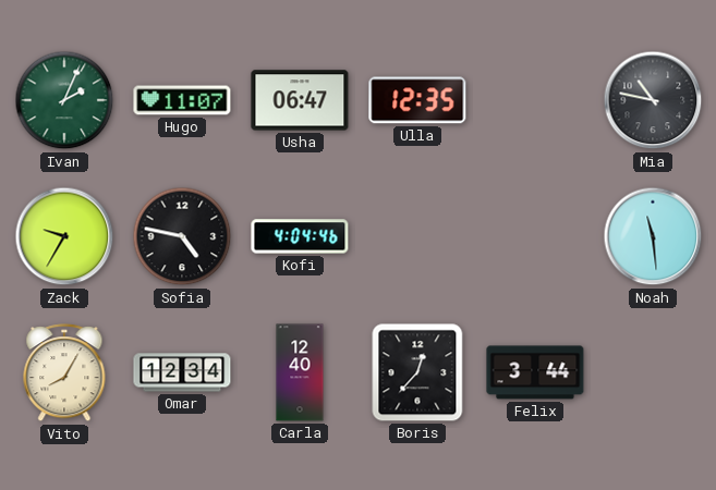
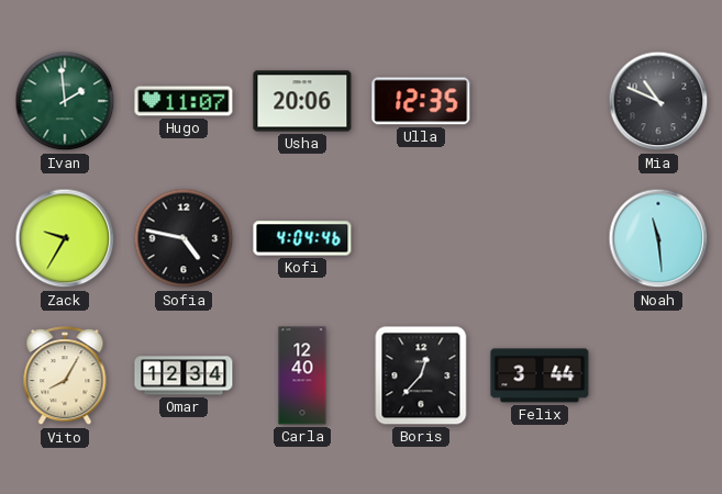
Ivan: 2:04 -> 1:59
Usha: 06:47 -> 20:06
Mia: 10:47 -> 10:49
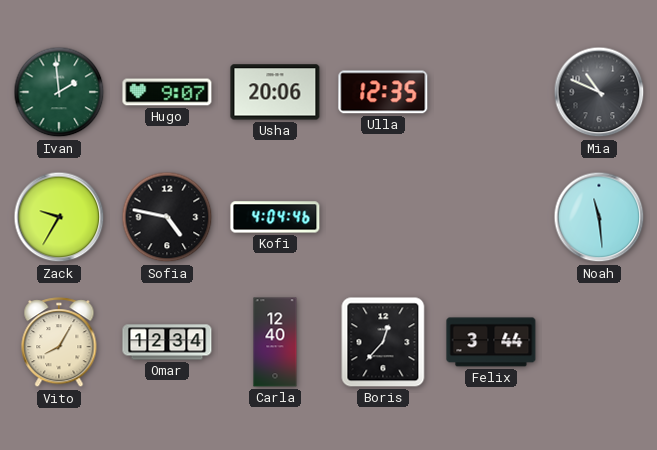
Hugo: 11:07 -> 9:07
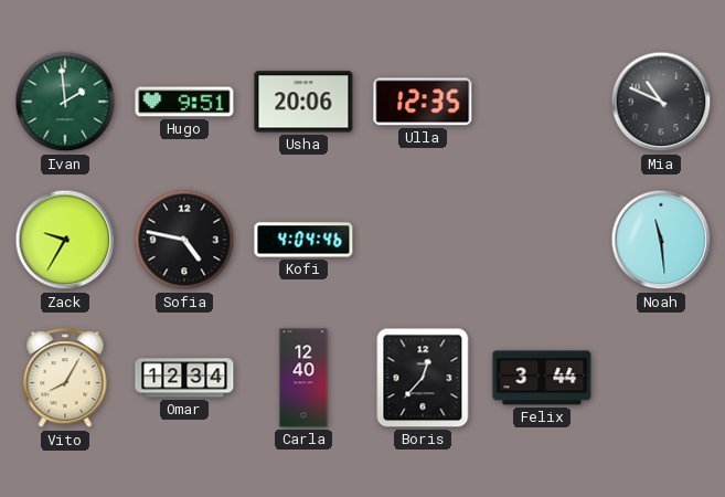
Hugo: 9:07 -> 9:51
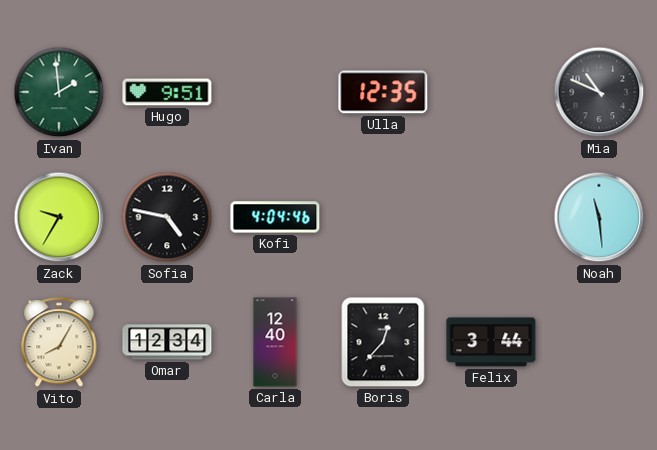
Usha: 20:06 -> none
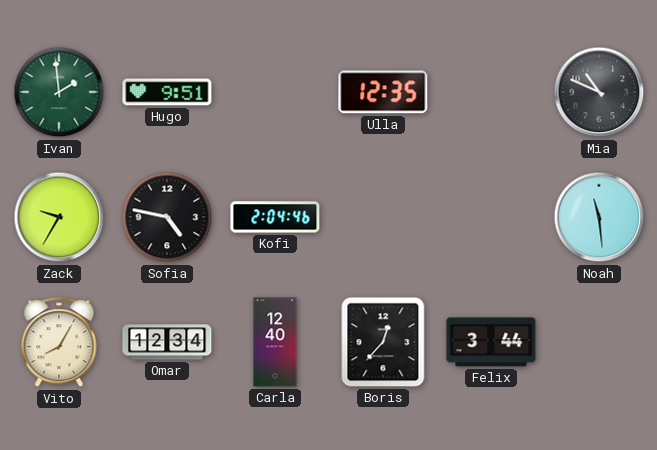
Kofi: 4:04 -> 2:04
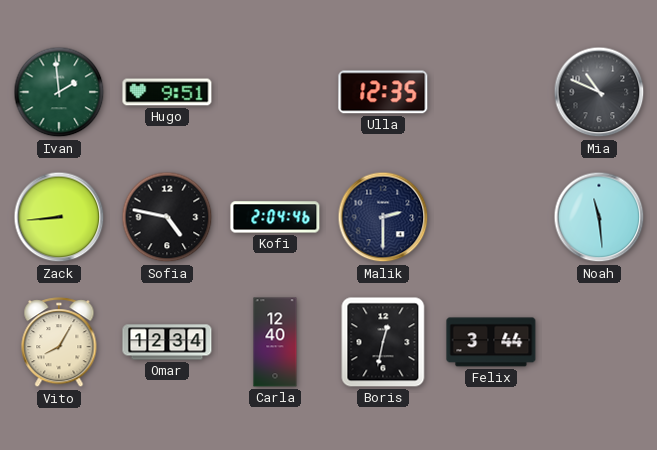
Zack: 9:35 -> 8:44
Malik: none -> 2:30
Boris: 12:37 -> 12:32
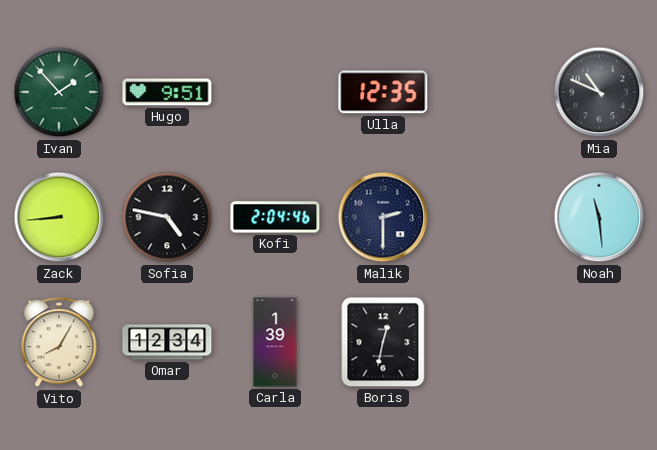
Ivan: 1:59 -> 1:53
Carla: 12:40 -> 1:39
Felix: 3:44 -> none
